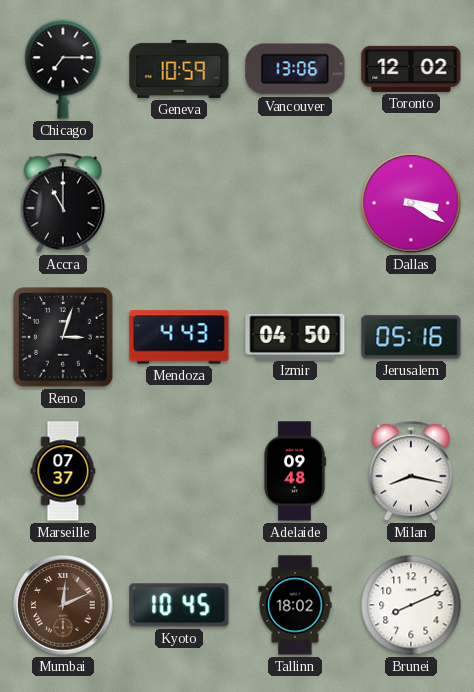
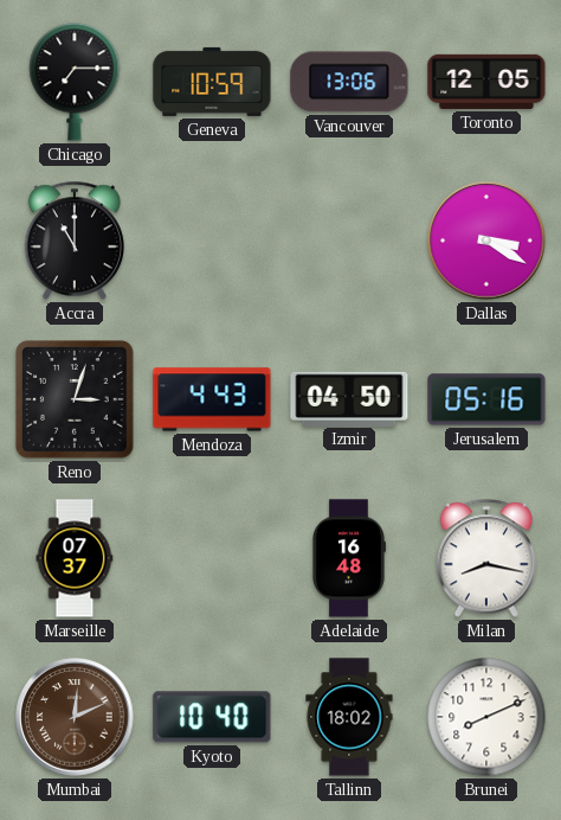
Toronto: 12:02 -> 12:05
Adelaide: 09:48 -> 16:48
Kyoto: 10:45 -> 10:40
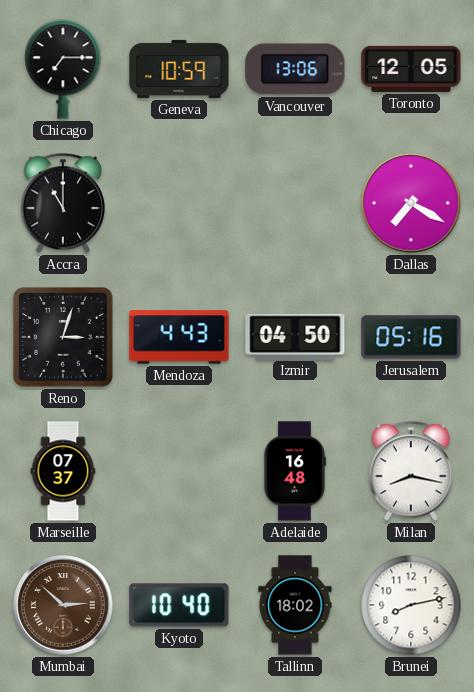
Dallas: 3:20 -> 7:20
Mumbai: 12:11 -> 2:52
Brunei: 8:11 -> 8:13
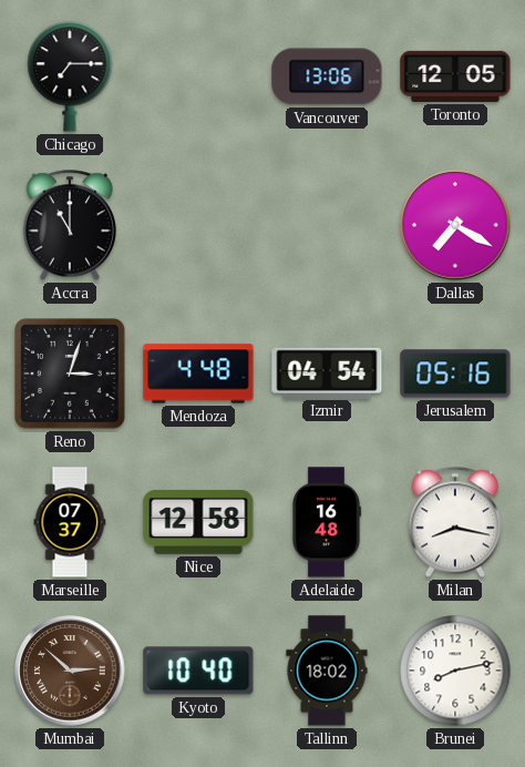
Geneva: 10:59 -> none
Mendoza: 4:43 -> 4:48
Izmir: 04:50 -> 04:54
Nice: none -> 12:58
